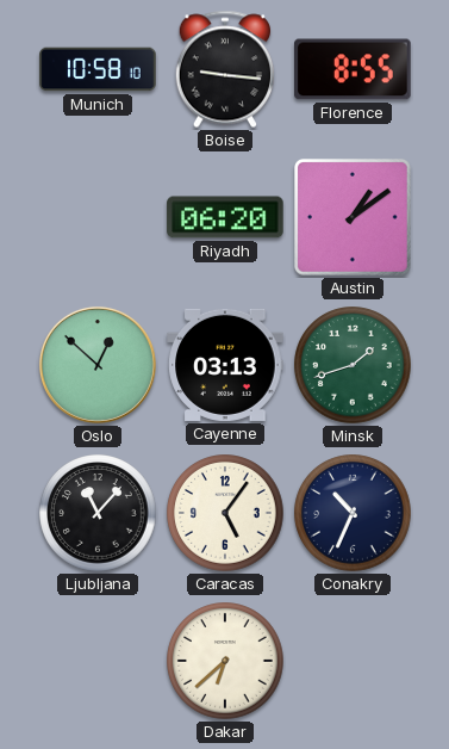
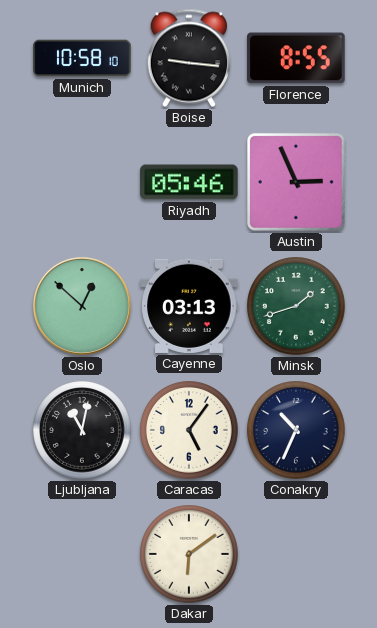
Riyadh: 06:20 -> 05:46
Austin: 1:09 -> 2:56
Ljubljana: 11:07 -> 11:02
Dakar: 6:38 -> 6:09
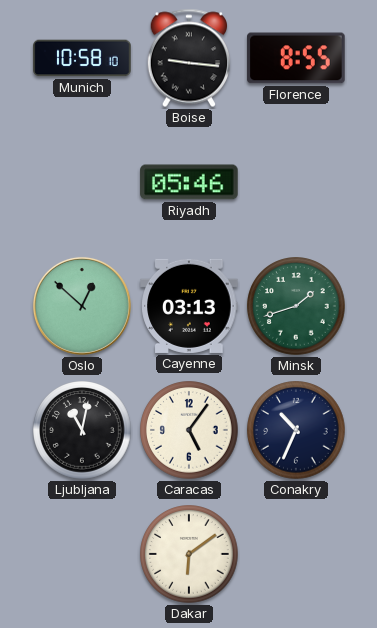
Austin: 2:56 -> none
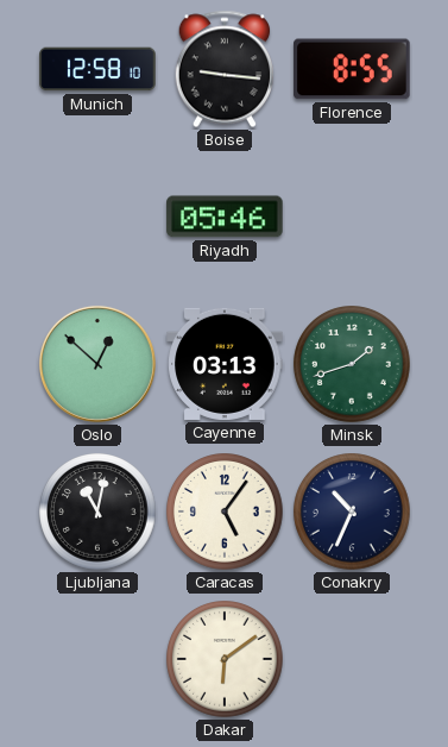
Munich: 10:58 -> 12:58
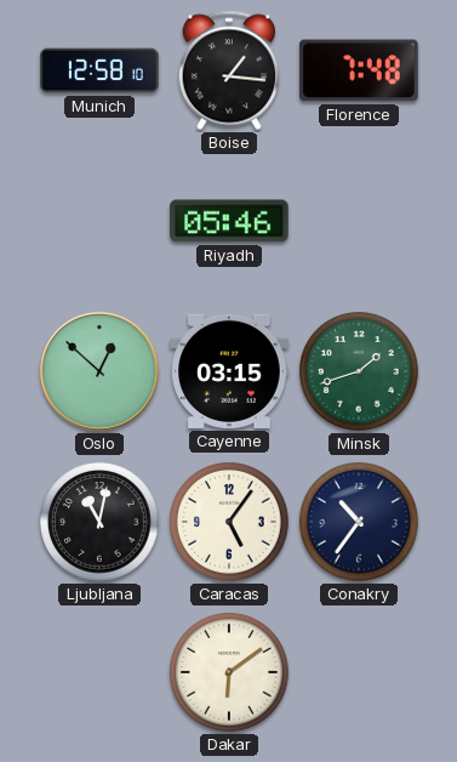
Boise: 9:16 -> 1:16
Florence: 8:55 -> 7:48
Cayenne: 03:13 -> 03:15
Conakry: 10:34 -> 10:36
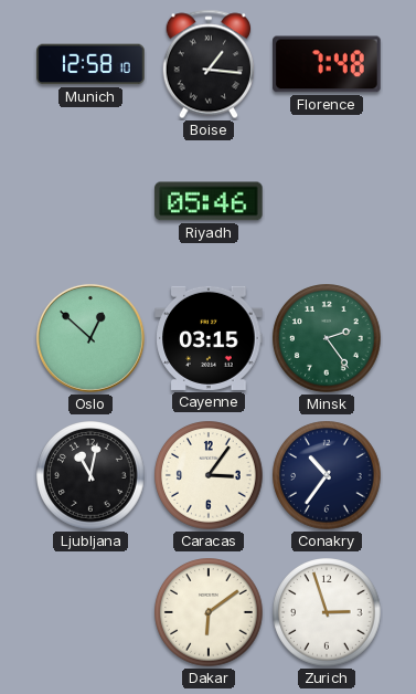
Minsk: 1:42 -> 2:24
Caracas: 5:06 -> 3:06
Zurich: none -> 2:57
